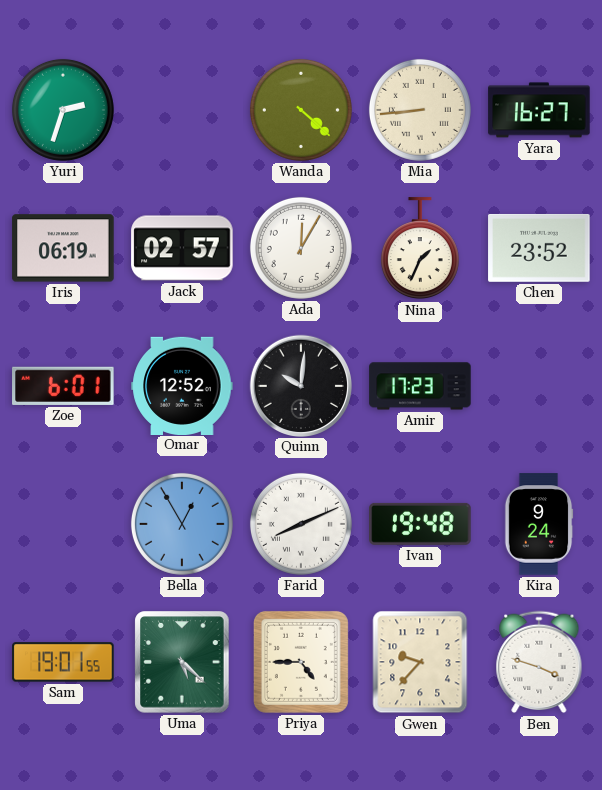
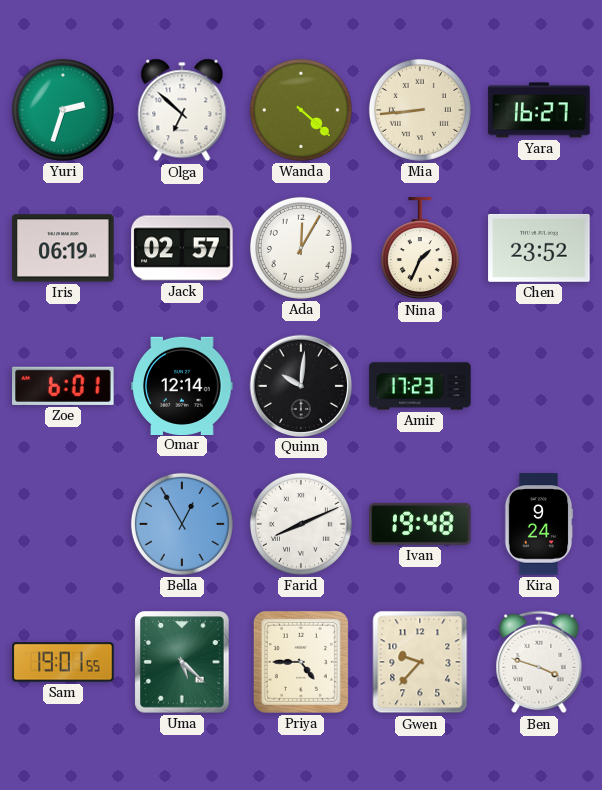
Olga: none -> 6:52
Omar: 12:52 -> 12:14
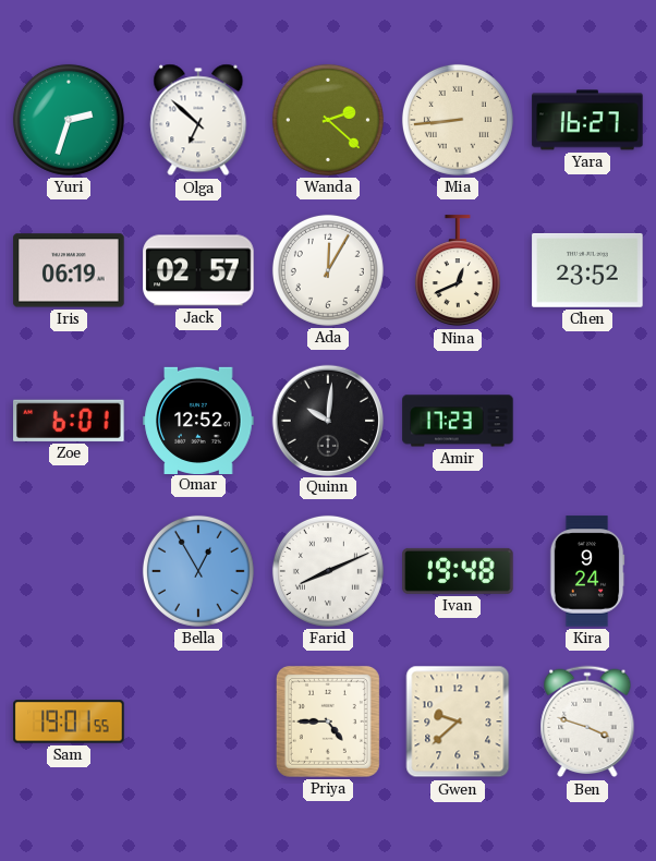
Wanda: 4:22 -> 2:22
Nina: 1:34 -> 12:41
Omar: 12:14 -> 12:52
Uma: 5:22 -> none
Gwen: 9:37 -> 9:38
